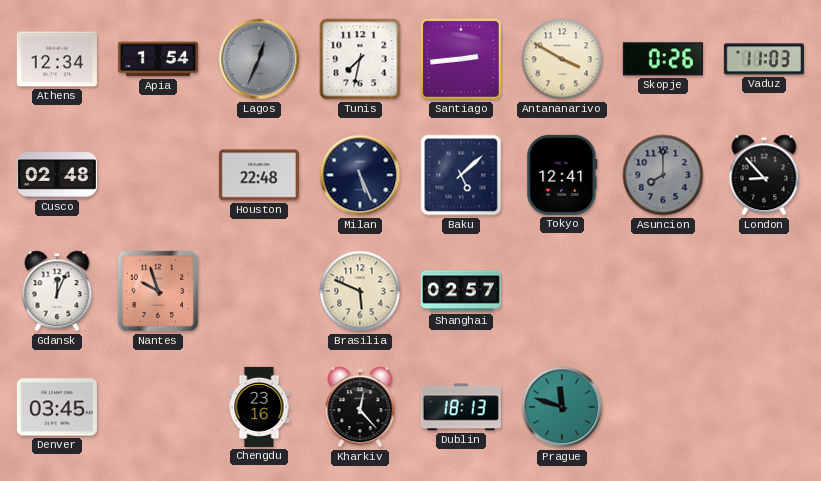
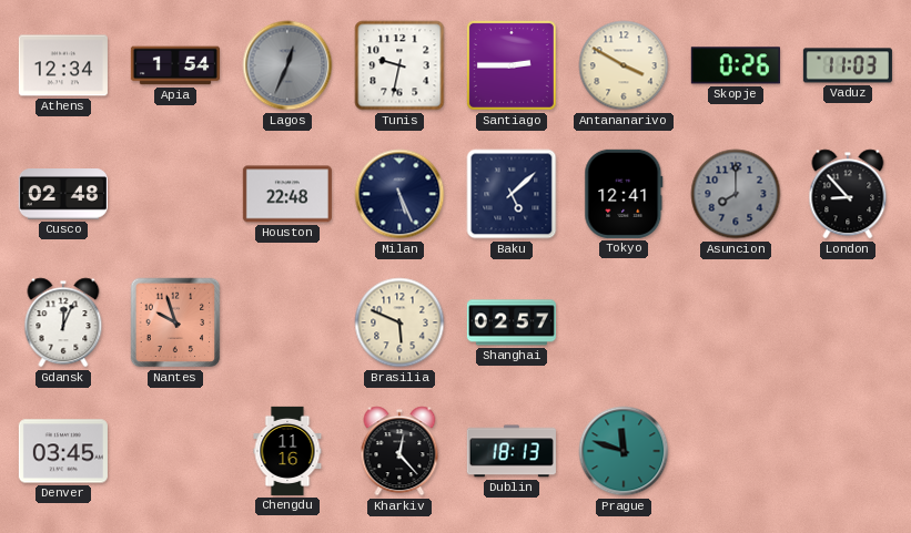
Tunis: 7:32 -> 9:32
Santiago: 2:44 -> 2:45
Chengdu: 23:16 -> 11:16
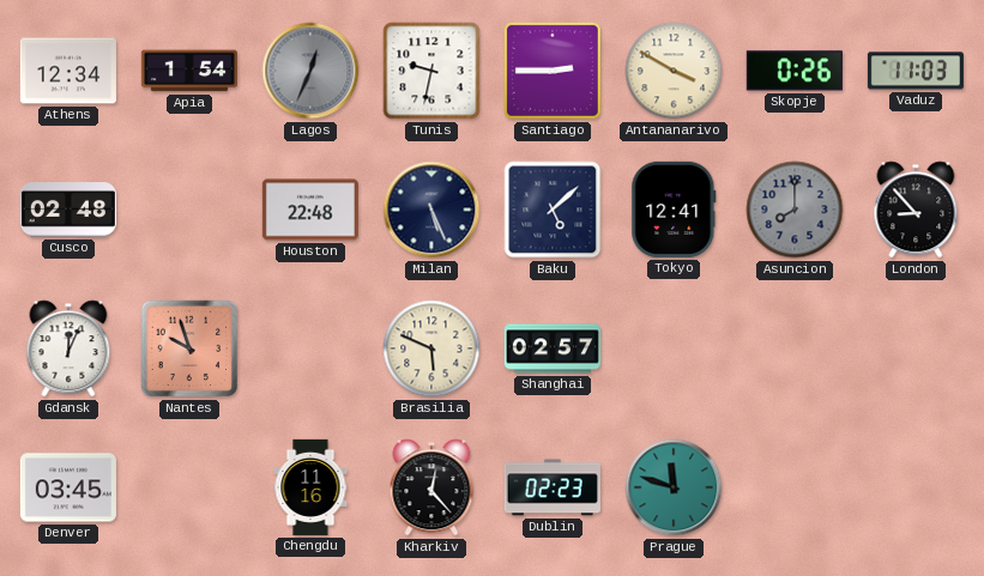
Dublin: 18:13 -> 02:23
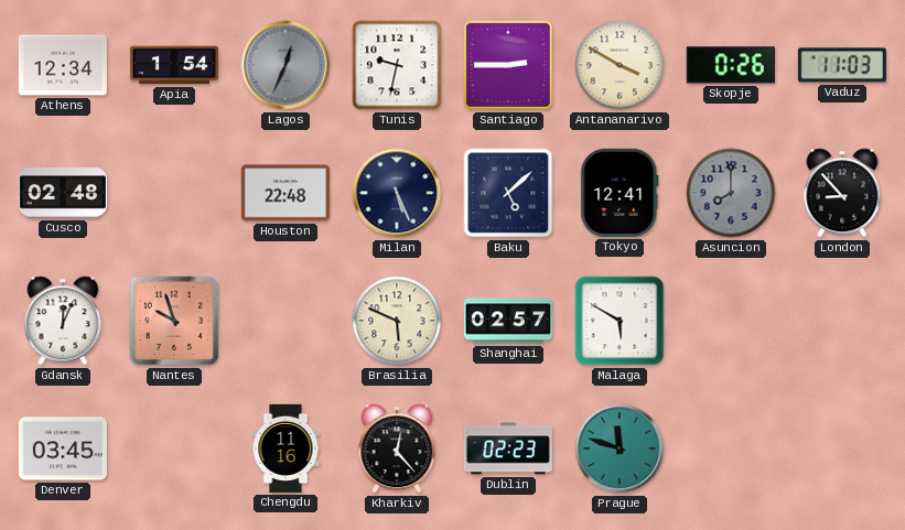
Malaga: none -> 5:50
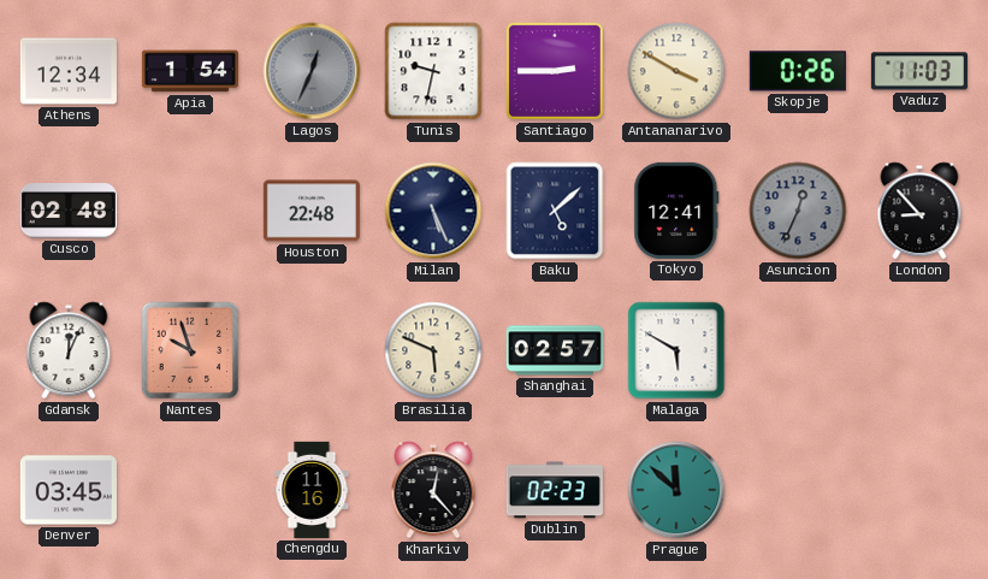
Asuncion: 8:00 -> 12:34
Prague: 11:48 -> 11:52
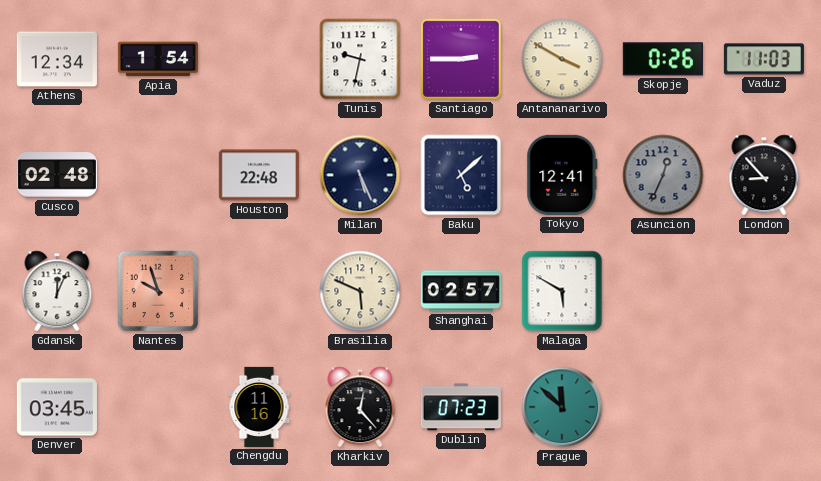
Lagos: 12:34 -> none
Dublin: 02:23 -> 07:23
